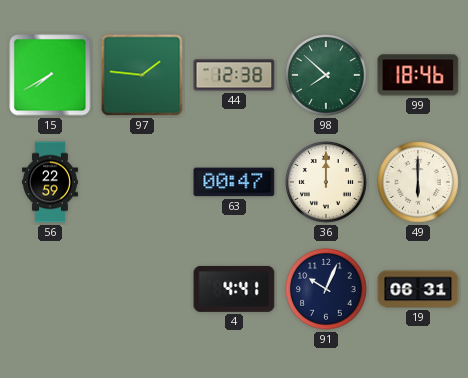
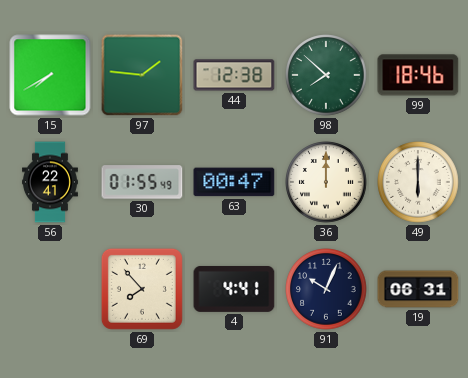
56: 22:59 -> 22:41
30: none -> 01:55
69: none -> 7:53
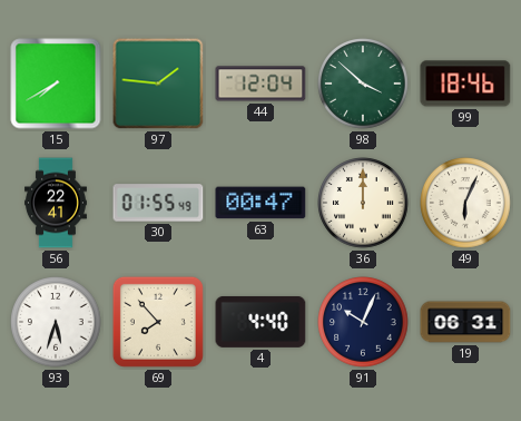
44: 12:38 -> 12:04
98: 7:52 -> 3:52
49: 6:00 -> 6:04
93: none -> 5:33
4: 4:41 -> 4:40
